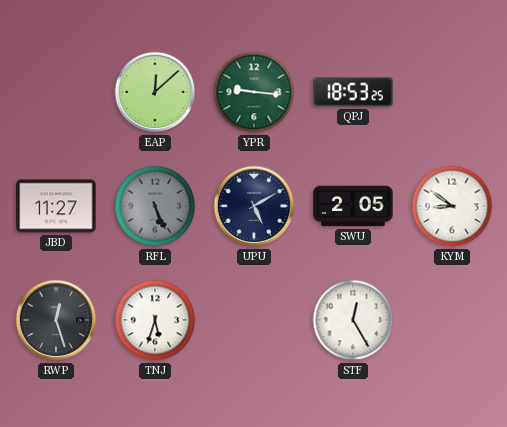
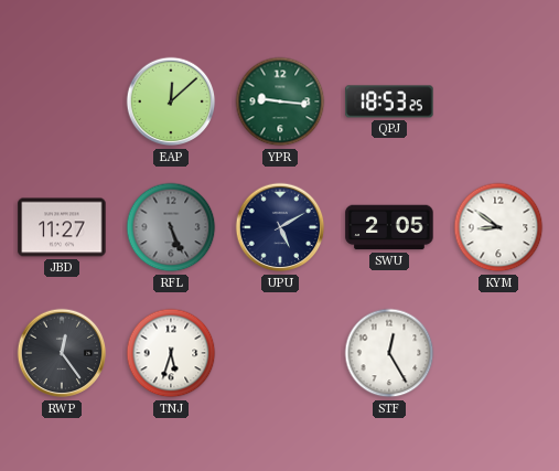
RWP: 12:27 -> 12:24
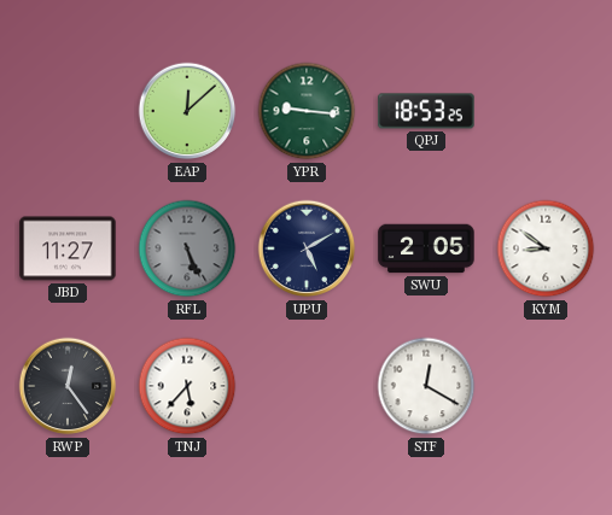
TNJ: 5:33 -> 5:37
STF: 12:25 -> 12:20
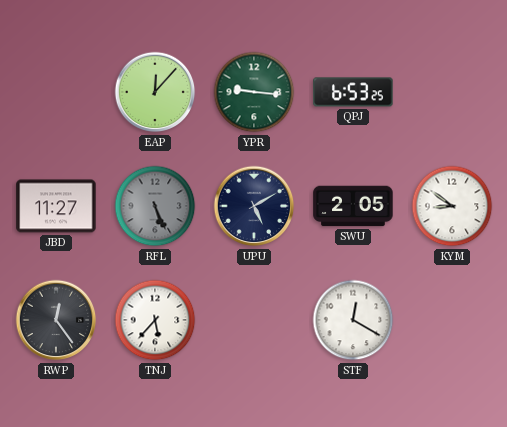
EAP: 12:08 -> 12:07
QPJ: 18:53 -> 6:53
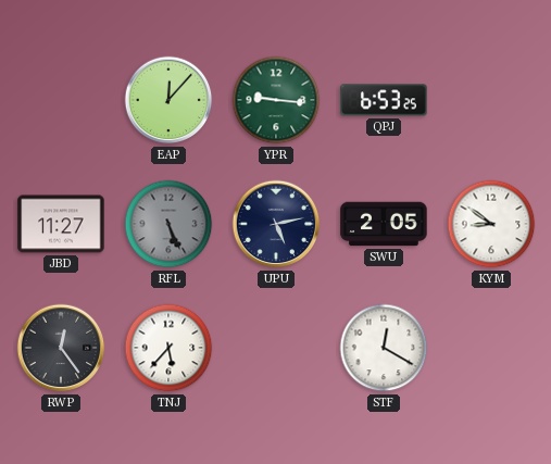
UPU: 5:10 -> 5:13
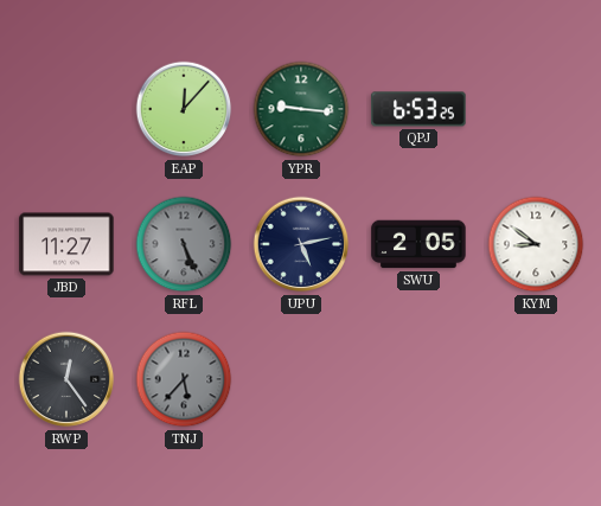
TNJ dial: white -> grey
STF: 12:20 -> none
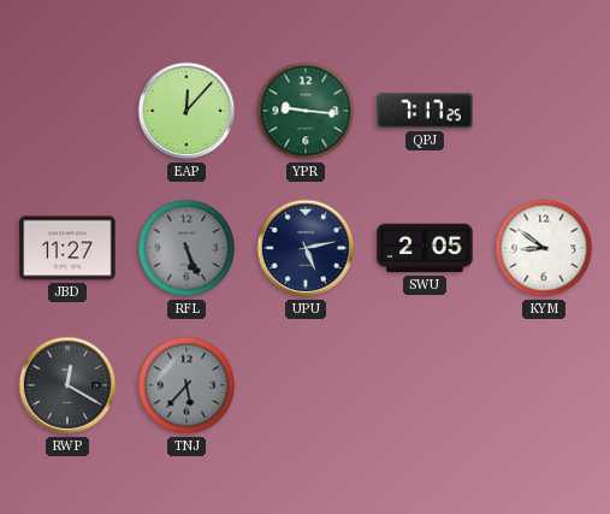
QPJ: 6:53 -> 7:17
RWP: 12:24 -> 12:20
